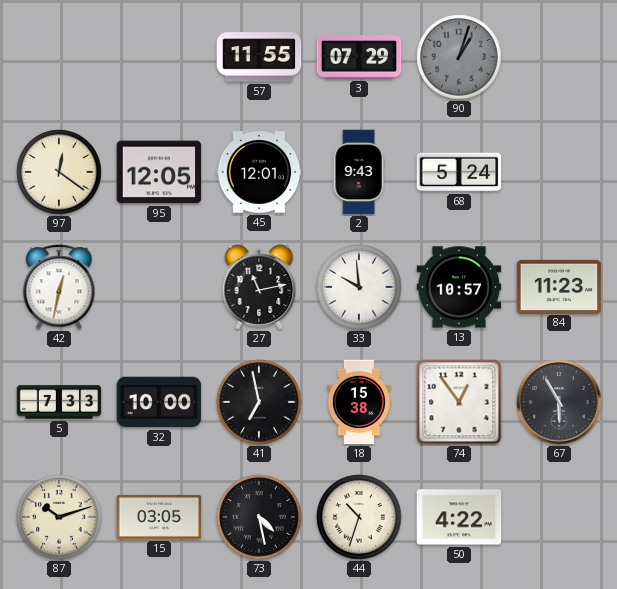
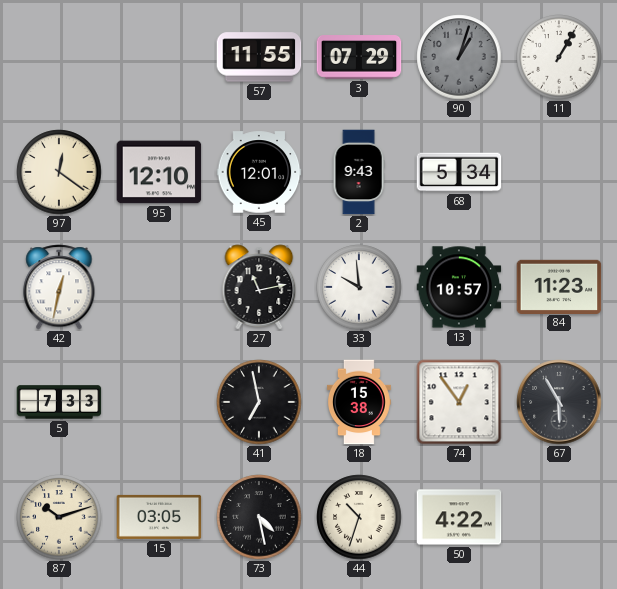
11: none -> 1:05
95: 12:05 -> 12:10
68: 5:24 -> 5:34
32: 10:00 -> none
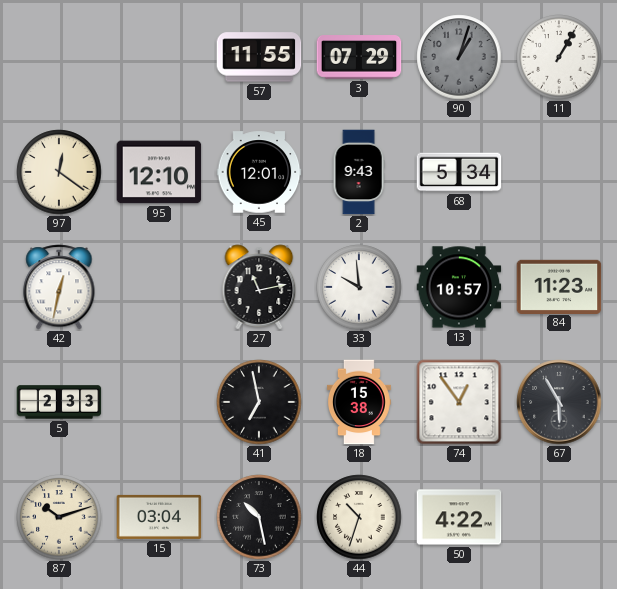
5: 7:33 -> 2:33
15: 03:05 -> 03:04
73: 4:28 -> 10:28
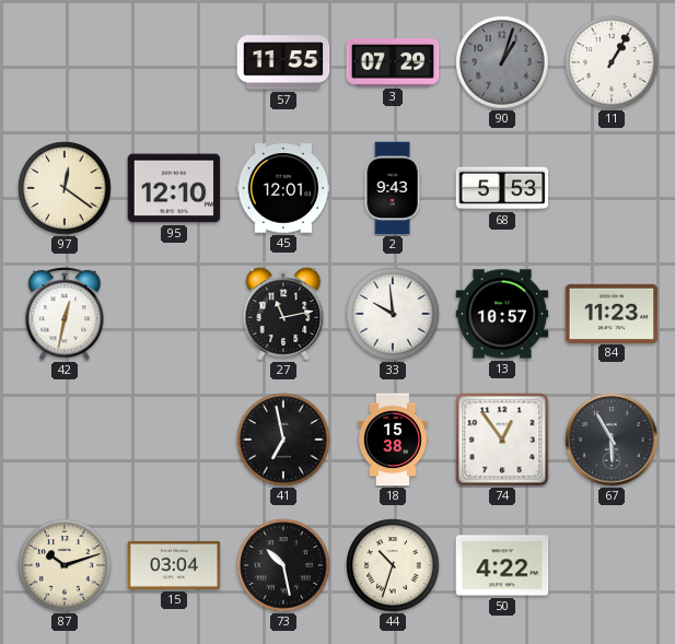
68: 5:34 -> 5:53
5: 2:33 -> none
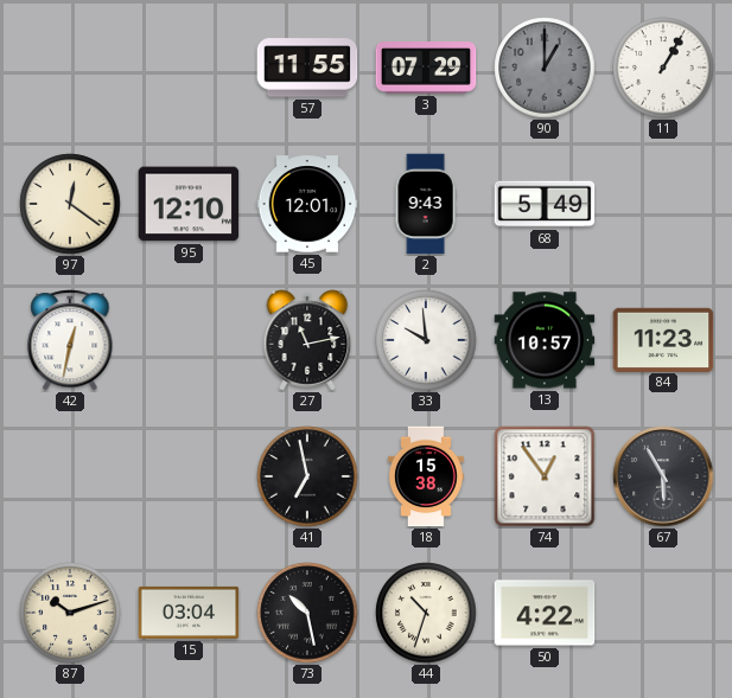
90: 1:03 -> 1:00
68: 5:53 -> 5:49
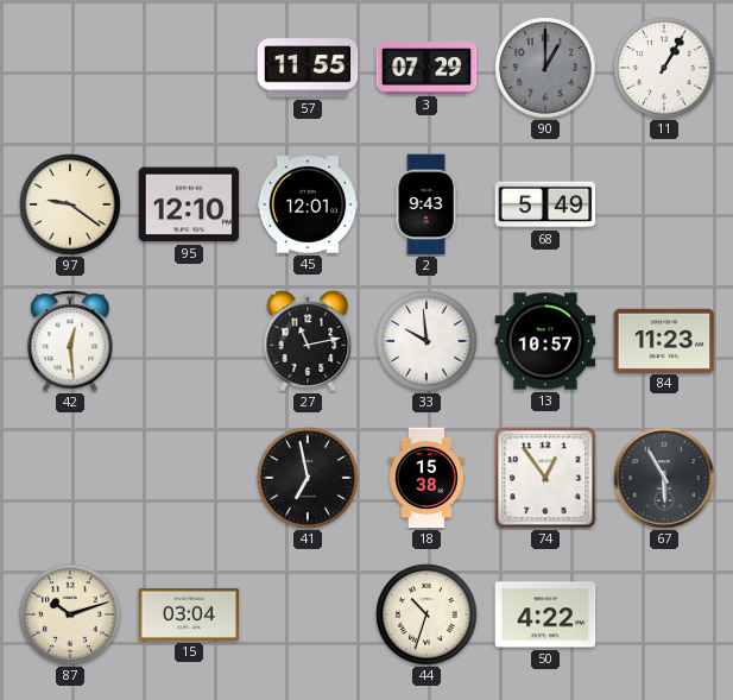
97: 12:21 -> 9:21
42: 12:32 -> 12:29
73: 10:28 -> none
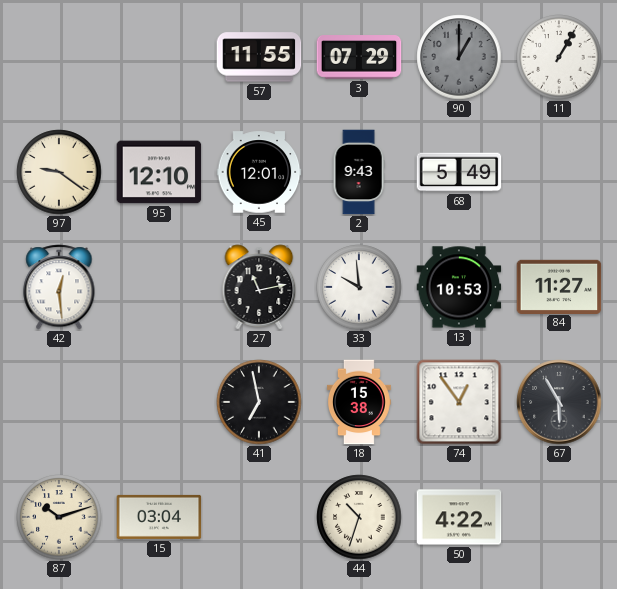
13: 10:57 -> 10:53
84: 11:23 -> 11:27
